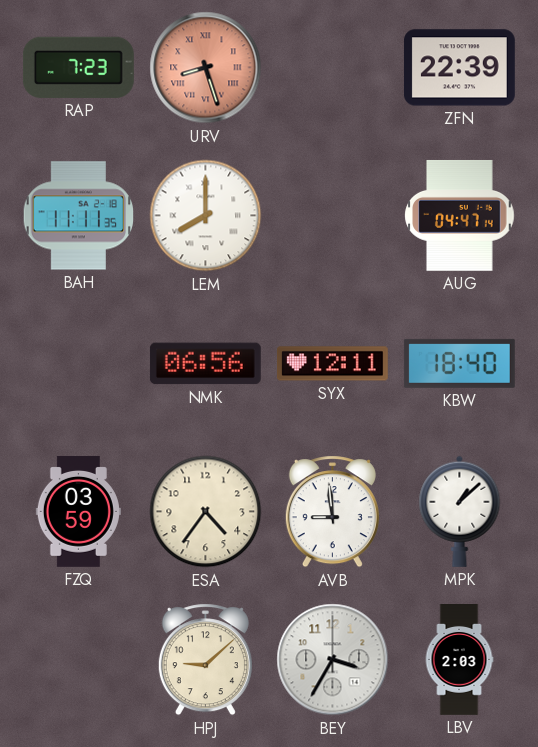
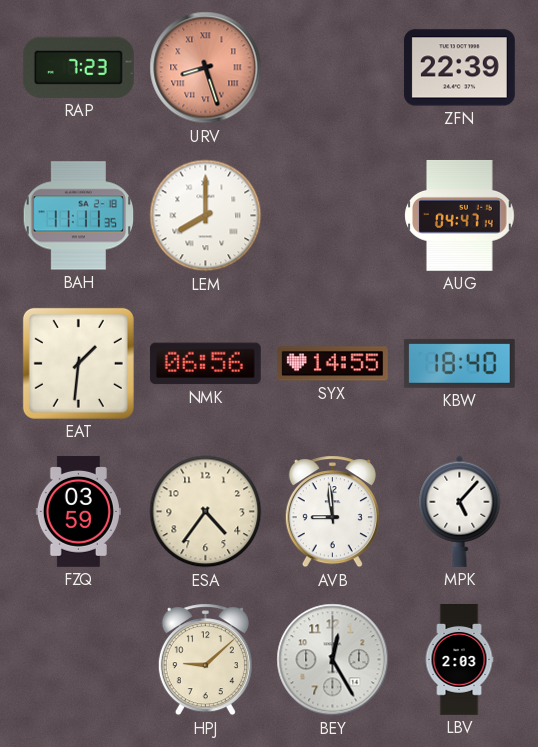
EAT: none -> 1:31
SYX: 12:11 -> 14:55
MPK: 1:08 -> 5:07
BEY: 3:35 -> 12:25
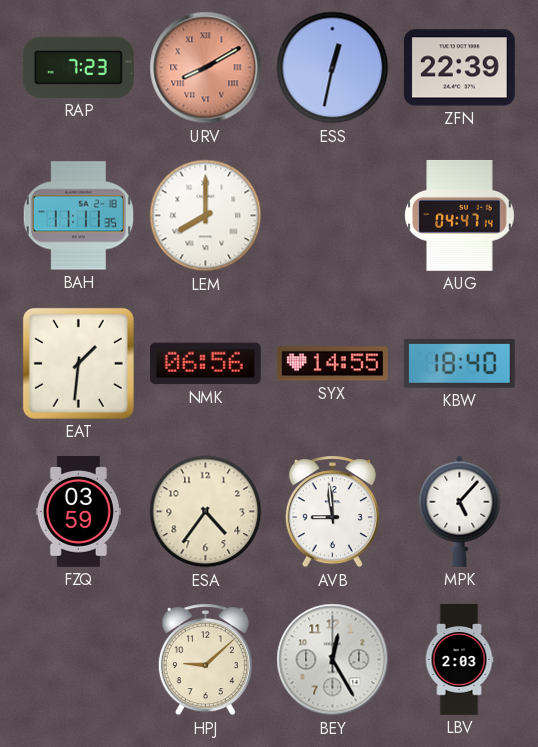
URV: 8:27 -> 8:10
ESS: none -> 12:32
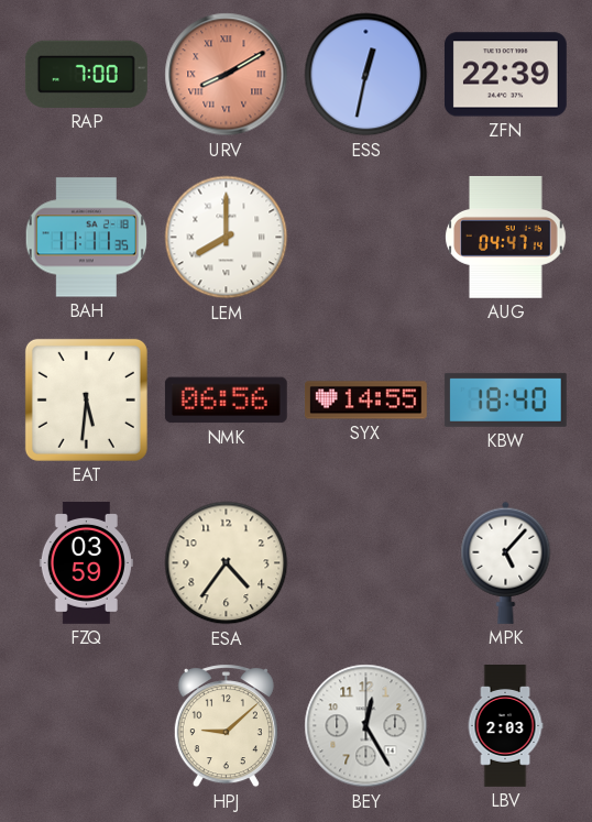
RAP: 7:23 -> 7:00
EAT: 1:31 -> 5:31
AVB: 8:59 -> none
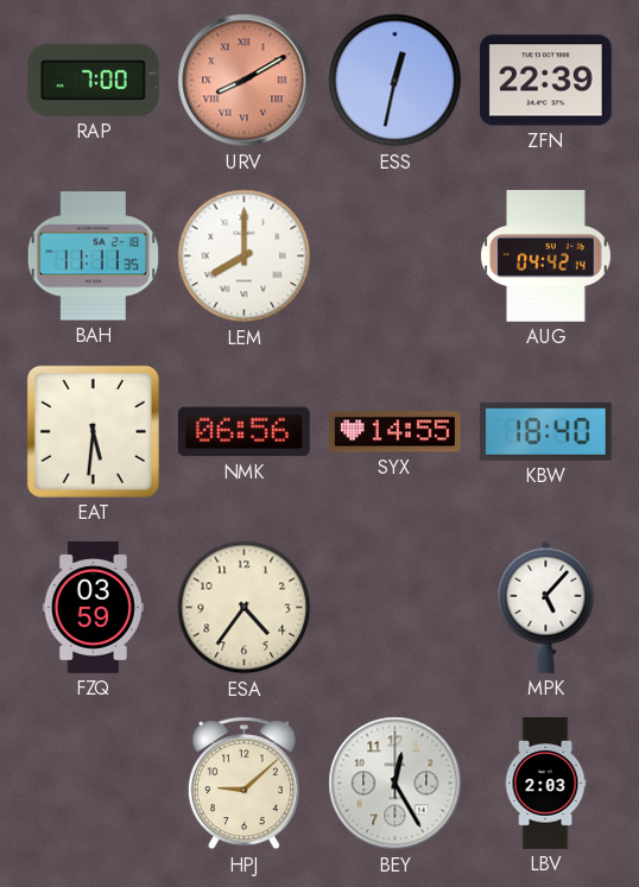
AUG: 04:47 -> 04:42
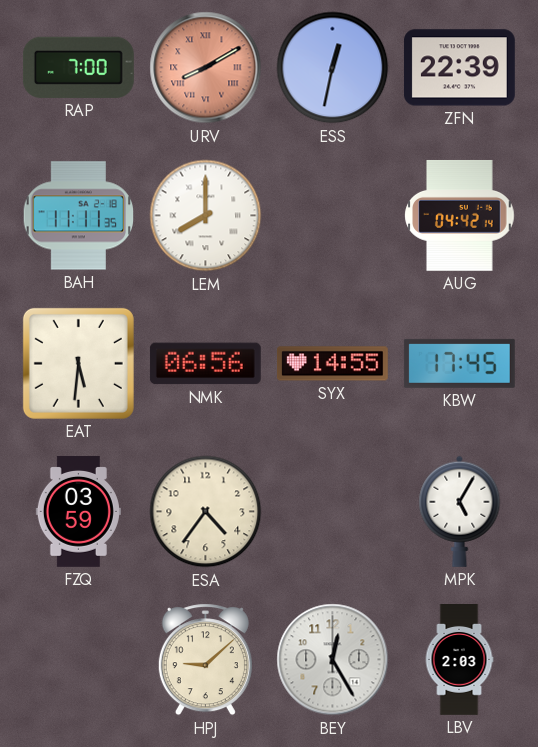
KBW: 18:40 -> 17:45
MPK: 5:07 -> 5:05
